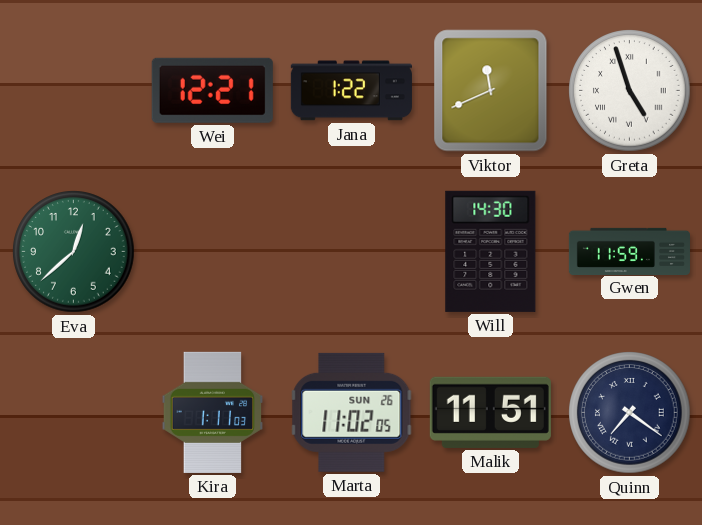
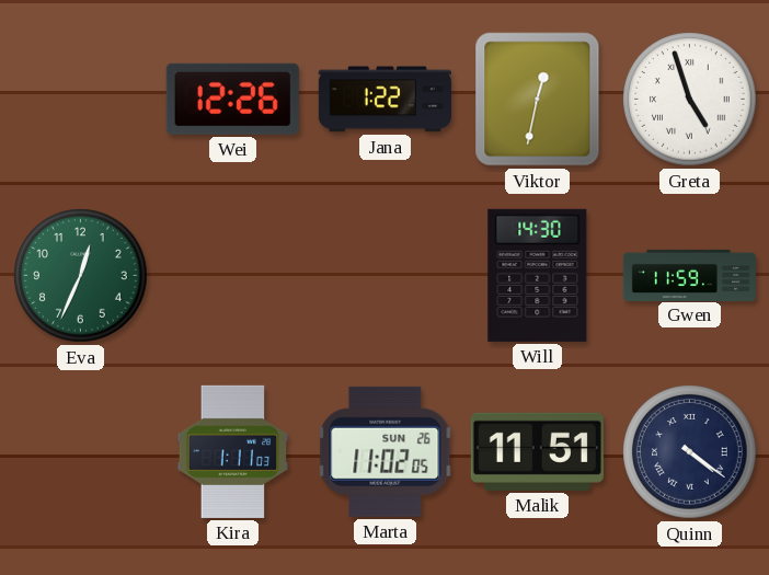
Wei: 12:21 -> 12:26
Viktor: 11:41 -> 12:32
Eva: 12:38 -> 12:34
Quinn: 7:21 -> 4:21
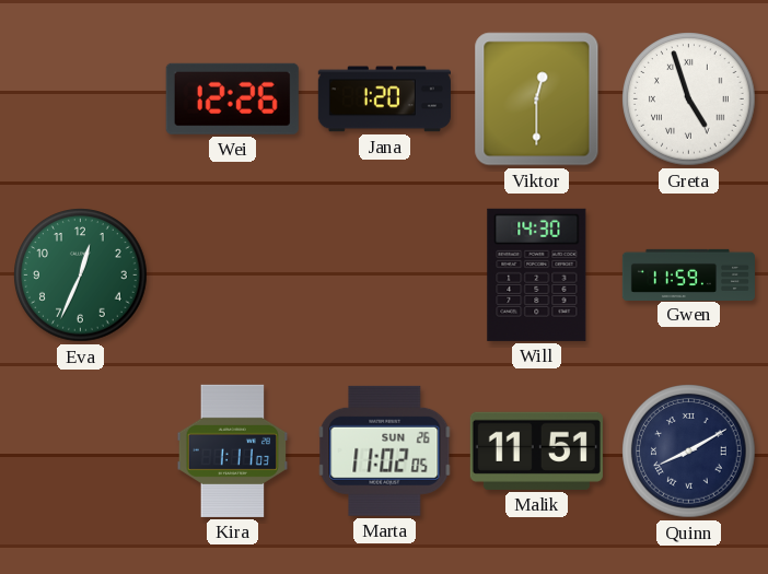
Jana: 1:22 -> 1:20
Viktor: 12:32 -> 12:30
Quinn: 4:21 -> 8:10
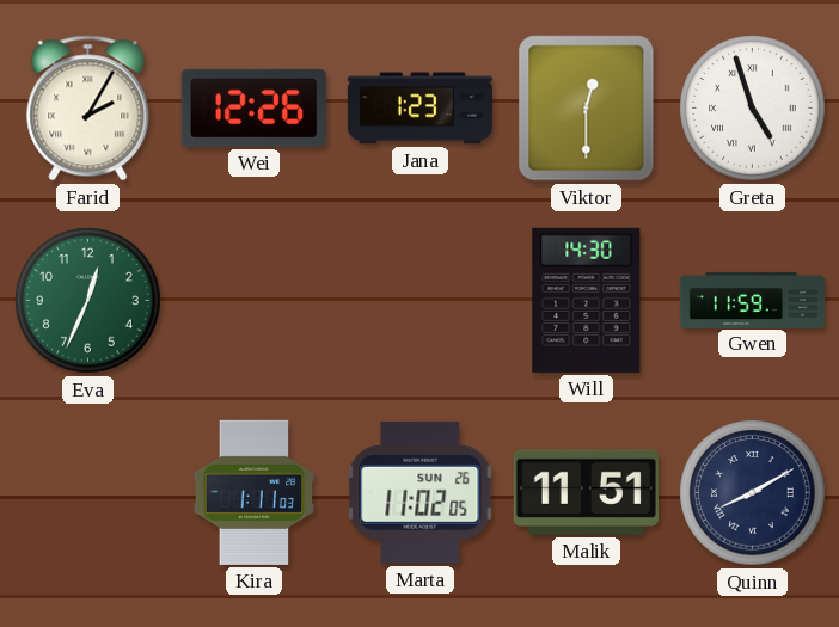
Farid: none -> 2:05
Jana: 1:20 -> 1:23
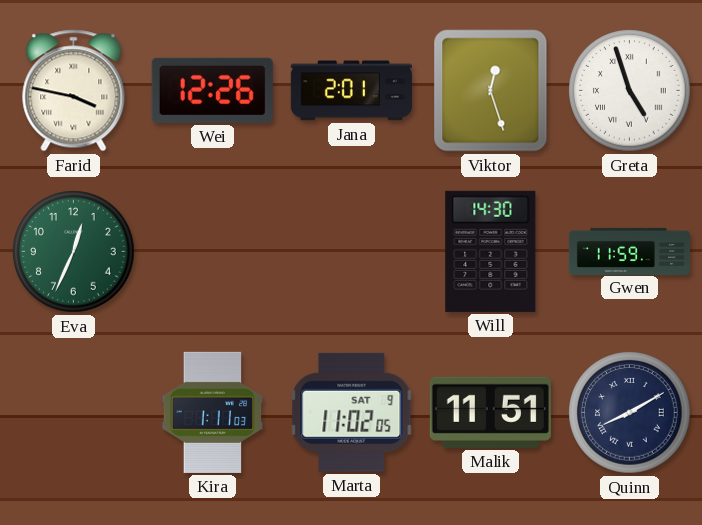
Farid: 2:05 -> 3:47
Jana: 1:23 -> 2:01
Viktor: 12:30 -> 12:27
Marta date: SUN 26 -> SAT 9
